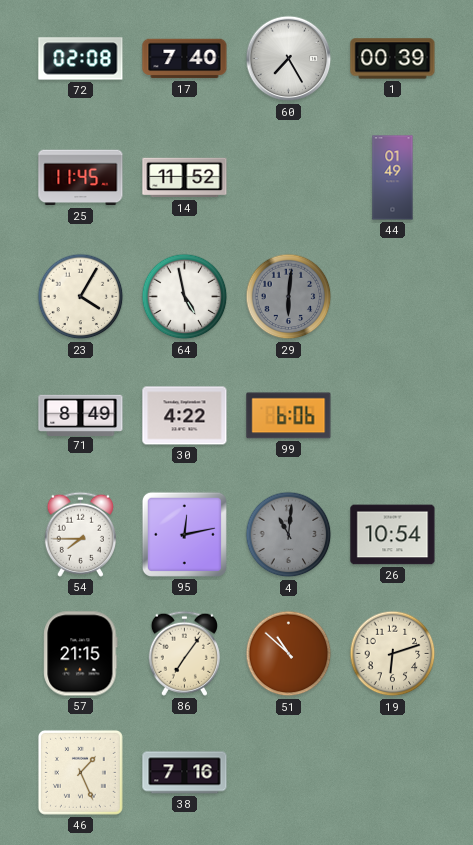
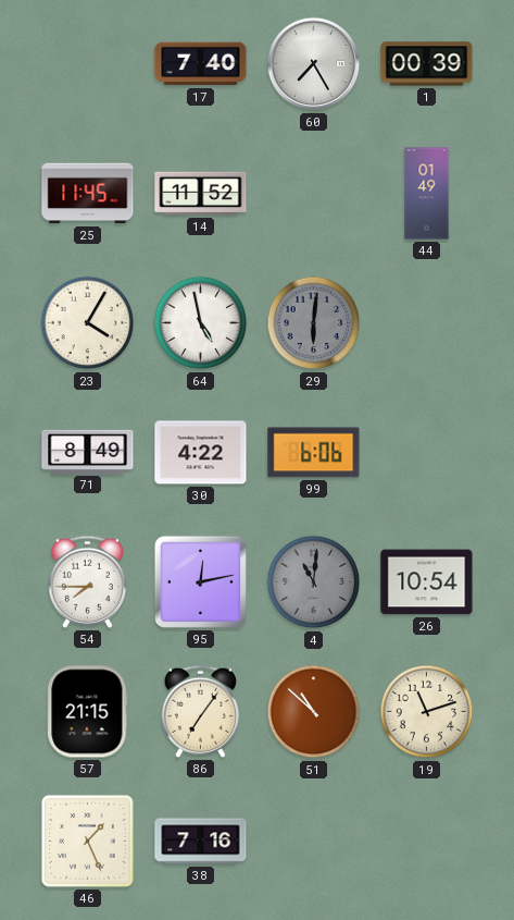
72: 02:08 -> none
19: 6:12 -> 11:12
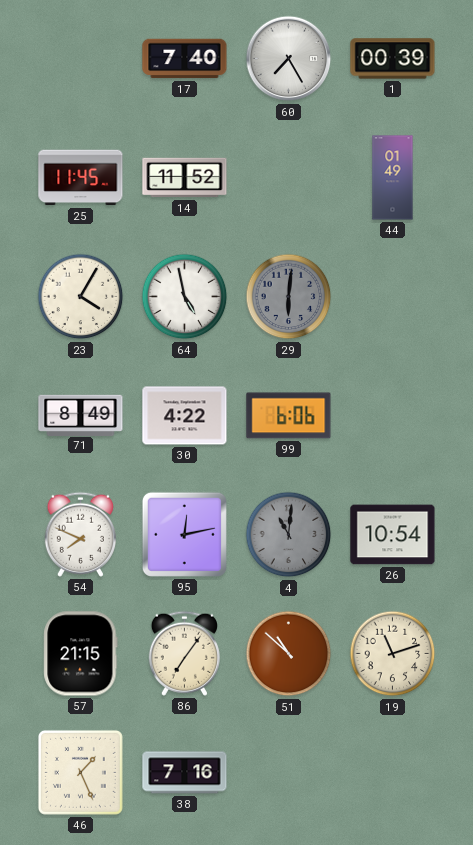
54: 7:45 -> 7:49
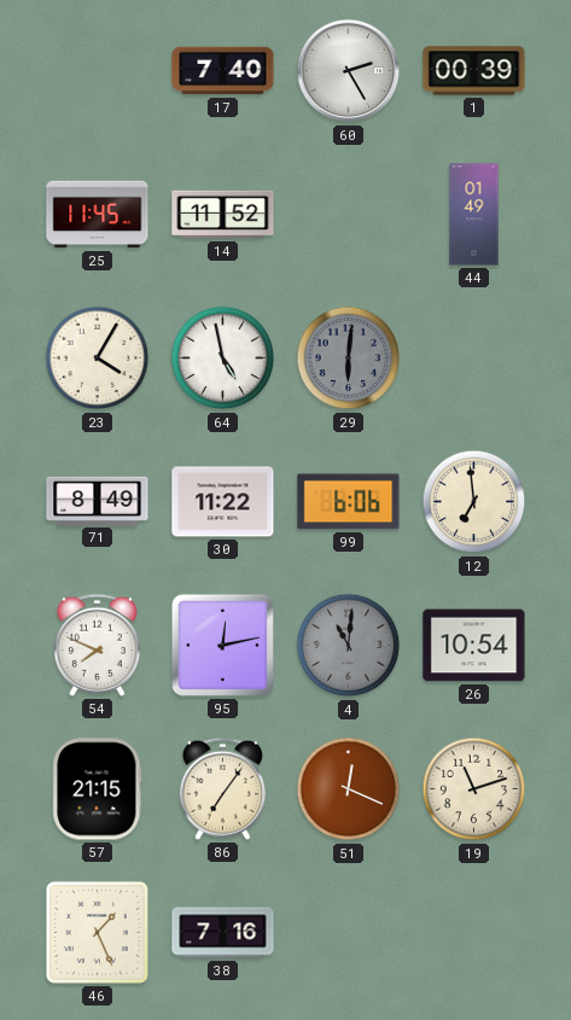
60: 7:25 -> 2:25
30: 4:22 -> 11:22
12: none -> 6:59
51: 10:52 -> 12:19
